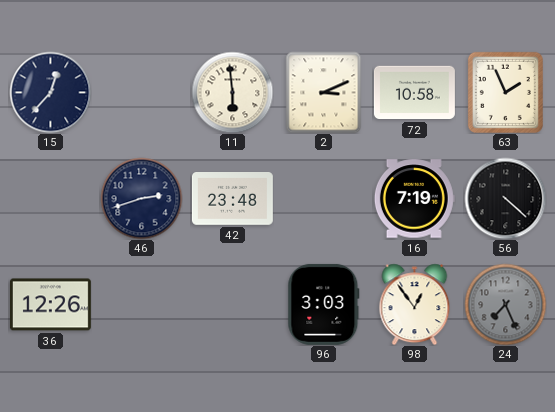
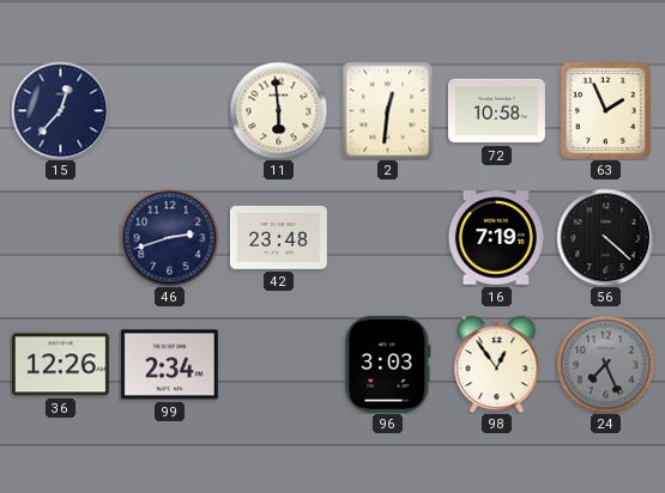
2: 3:11 -> 12:31
99: none -> 2:34
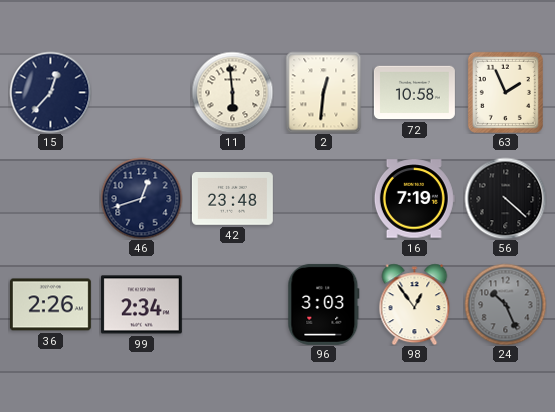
46: 2:42 -> 12:42
36: 12:26 -> 2:26
24: 7:26 -> 10:26
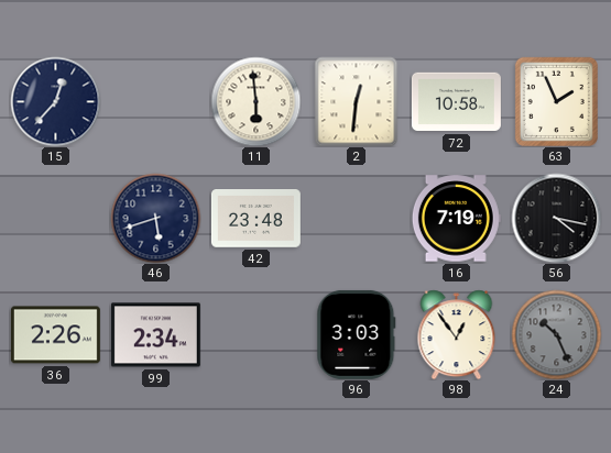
46: 12:42 -> 5:42
56: 4:22 -> 4:17
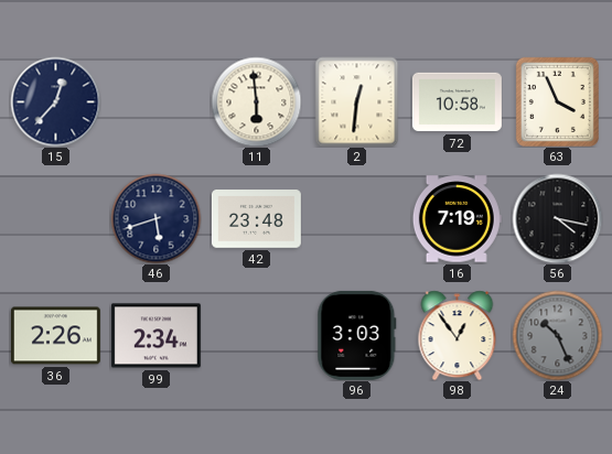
63: 1:56 -> 3:56
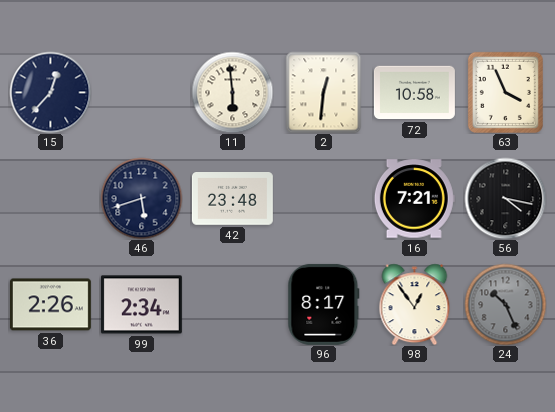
16: 7:19 -> 7:21
96: 3:03 -> 8:17
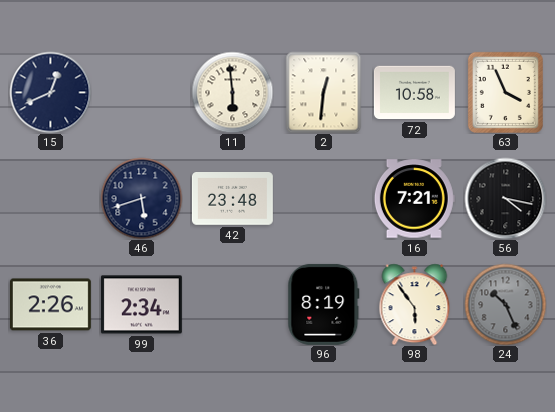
15: 12:37 -> 12:41
96: 8:17 -> 8:19
98: 12:54 -> 5:54
